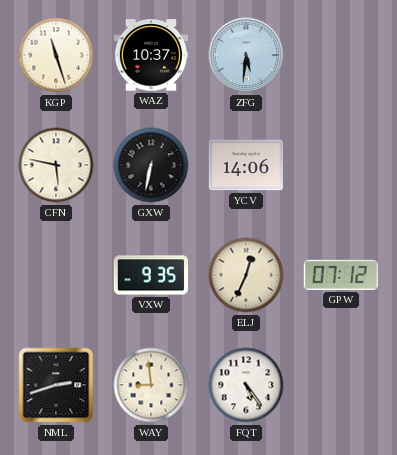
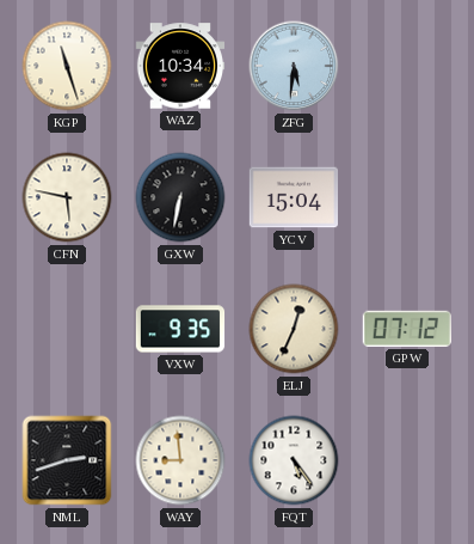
WAZ: 10:37 -> 10:34
YCV: 14:06 -> 15:04
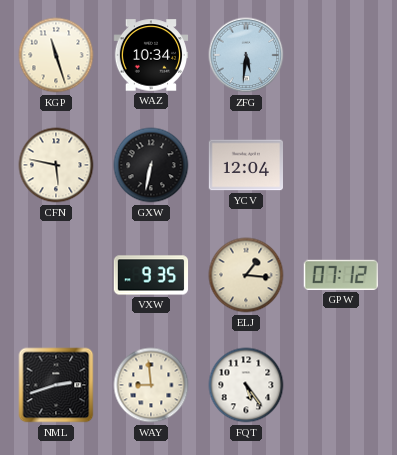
YCV: 15:04 -> 12:04
ELJ: 12:34 -> 1:16
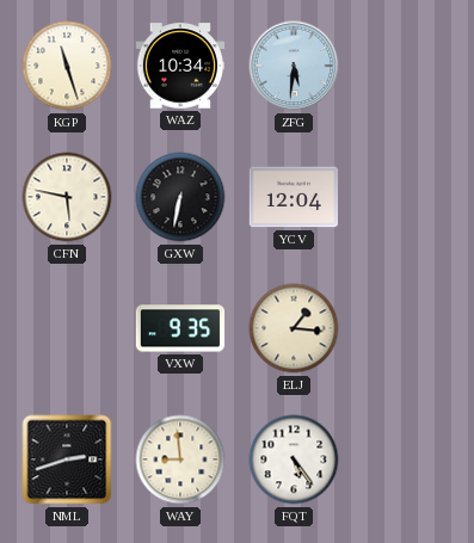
GPW: 07:12 -> none
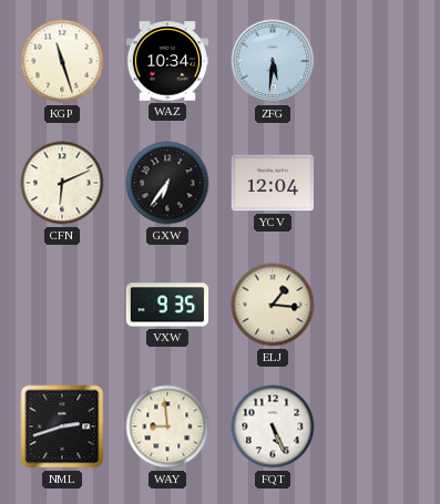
CFN: 5:47 -> 6:11
GXW: 6:32 -> 6:36
FQT: 5:24 -> 5:26
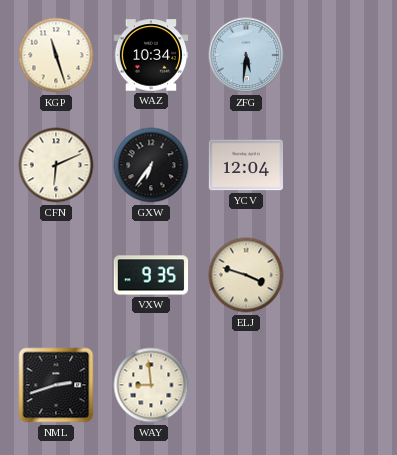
ELJ: 1:16 -> 3:48
FQT: 5:26 -> none
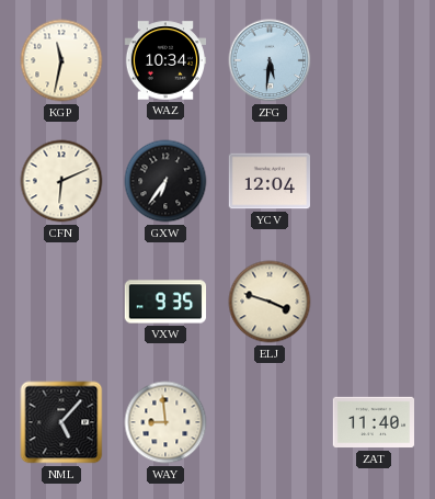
KGP: 11:27 -> 11:32
NML: 2:42 -> 5:07
ZAT: none -> 11:40
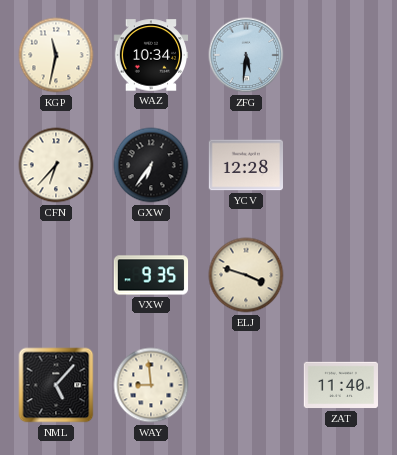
CFN: 6:11 -> 6:37
YCV: 12:04 -> 12:28
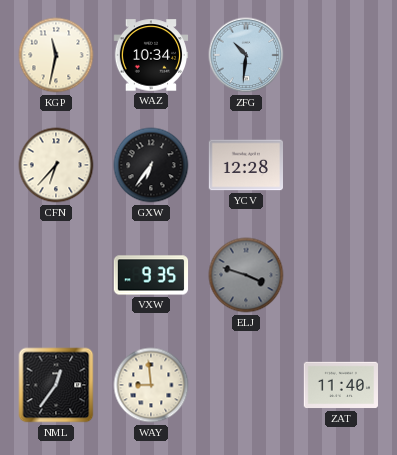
ZFG: 5:31 -> 10:31
ELJ dial: cream -> grey
NML: 5:07 -> 12:36
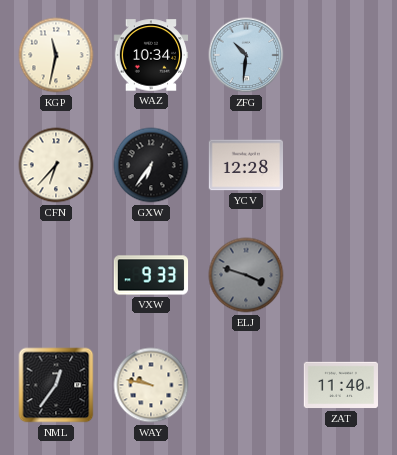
VXW: 9:35 -> 9:33
WAY: 8:59 -> 9:47
